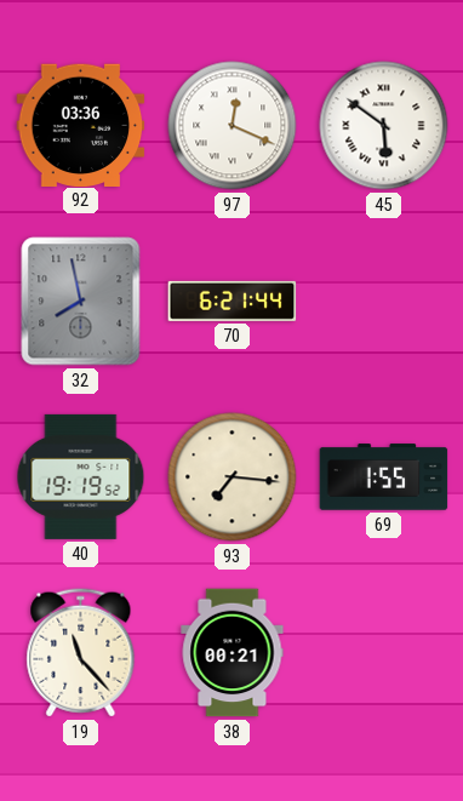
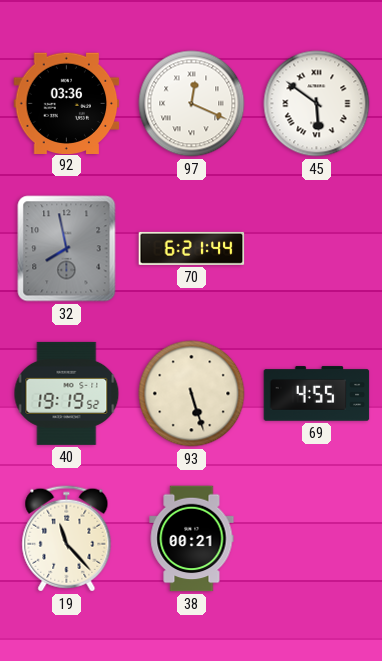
93: 7:16 -> 5:27
69: 1:55 -> 4:55
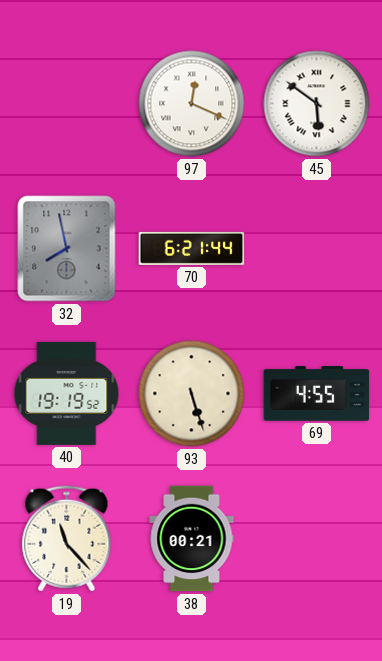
92: 03:36 -> none
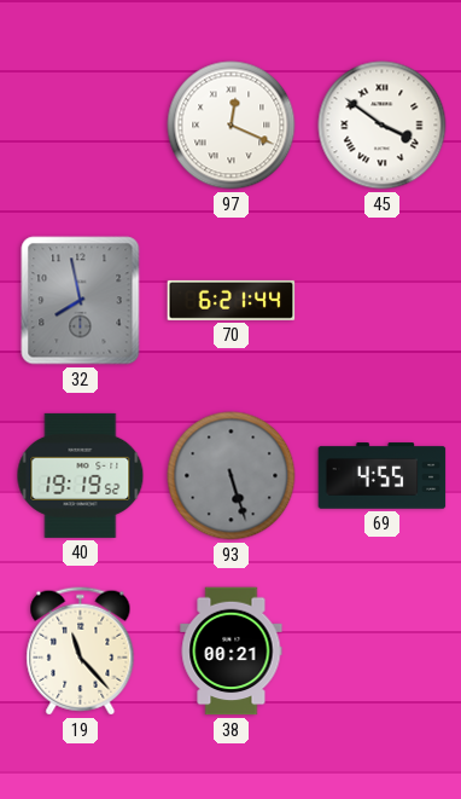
45: 5:51 -> 3:51
93 dial: cream -> grey
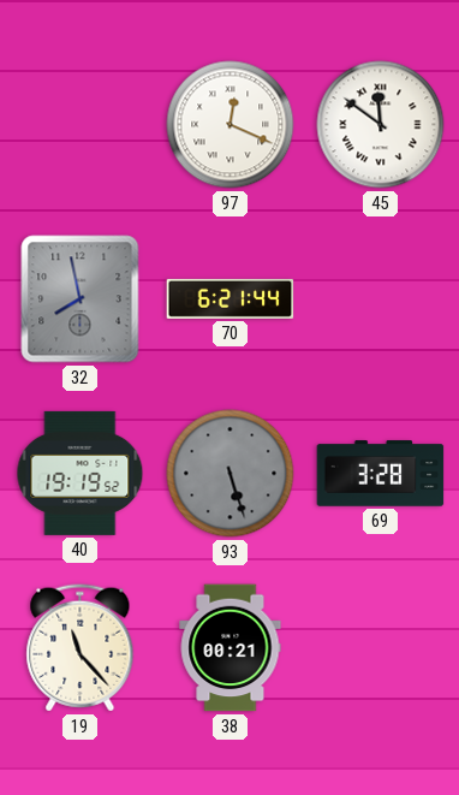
45: 3:51 -> 11:51
69: 4:55 -> 3:28
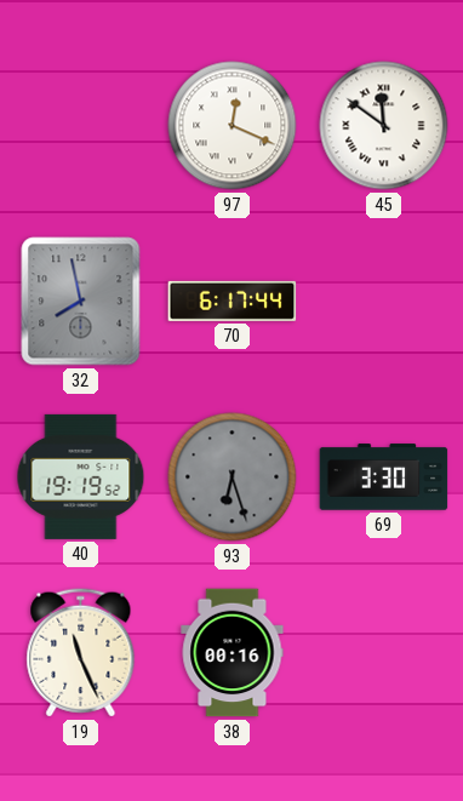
70: 6:21 -> 6:17
93: 5:27 -> 6:27
69: 3:28 -> 3:30
19: 11:23 -> 11:26
38: 00:21 -> 00:16
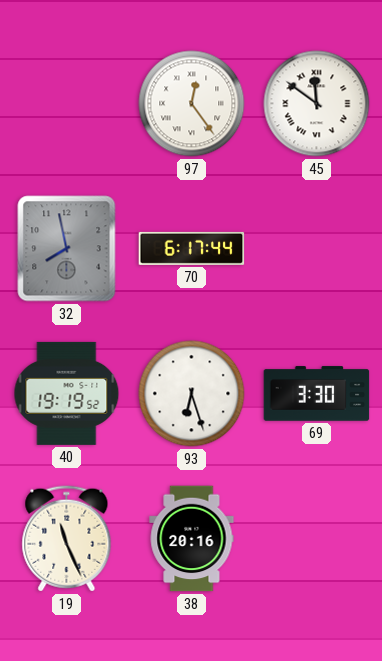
97: 12:19 -> 12:24
93 dial: grey -> white
38: 00:16 -> 20:16
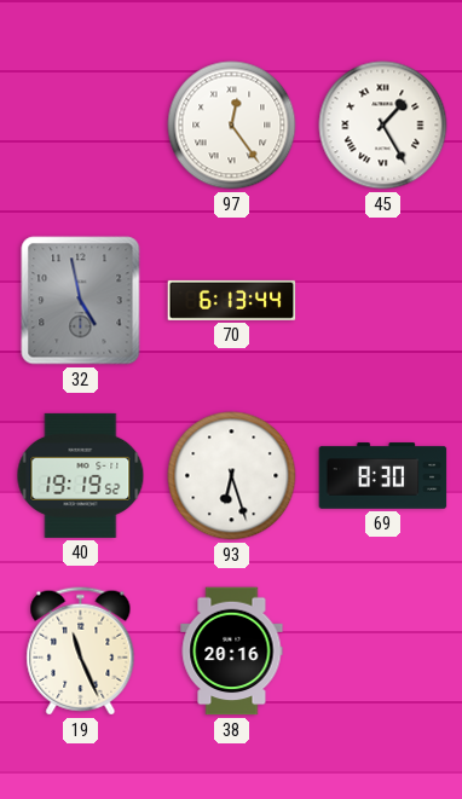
45: 11:51 -> 1:25
32: 7:58 -> 4:58
70: 6:17 -> 6:13
69: 3:30 -> 8:30
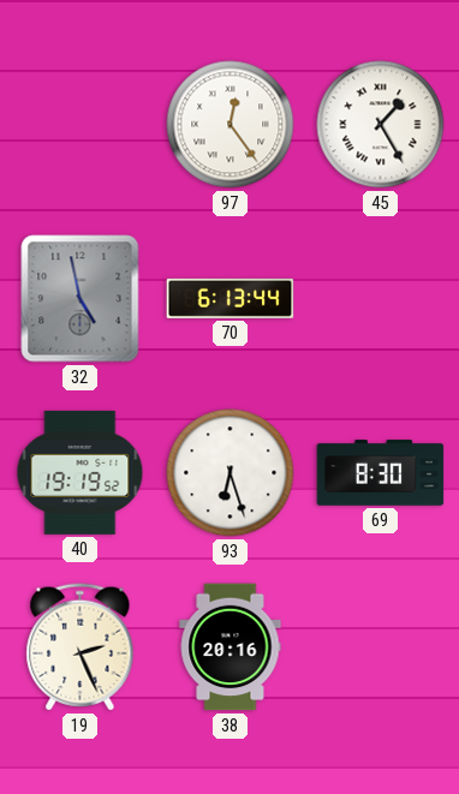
19: 11:26 -> 2:26
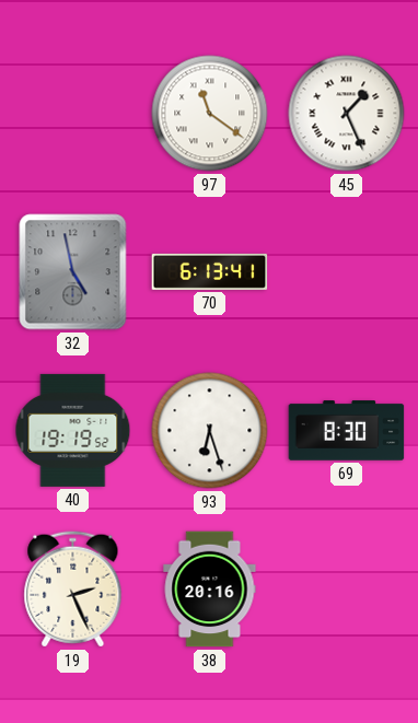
97: 12:24 -> 11:21
45: 1:25 -> 1:26
70: 6:13:44 -> 6:13:41
